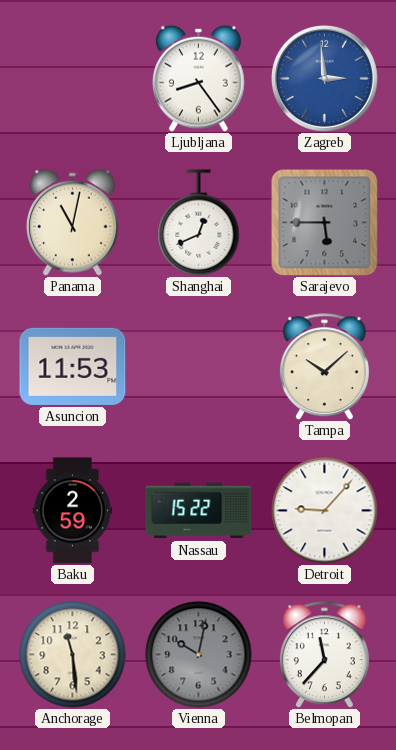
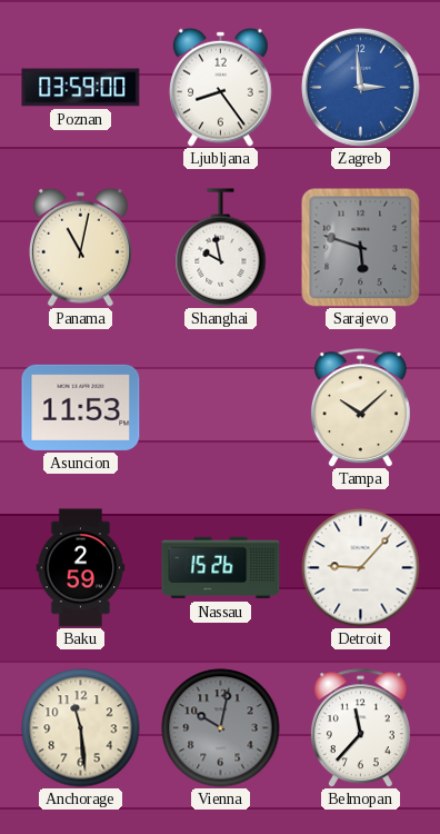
Poznan: none -> 03:59
Shanghai: 12:41 -> 9:58
Sarajevo: 5:45 -> 5:48
Nassau: 15:22 -> 15:26
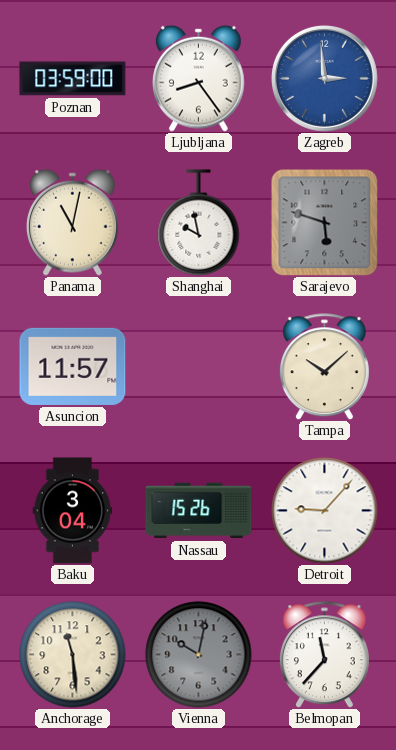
Asuncion: 11:53 -> 11:57
Baku: 2:59 -> 3:04
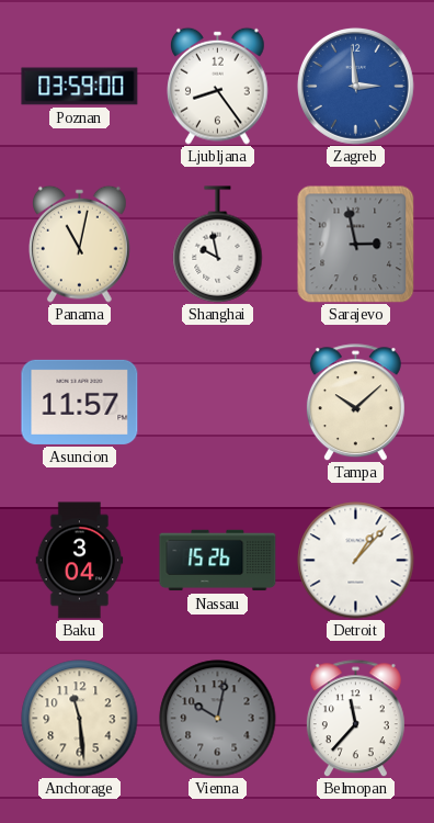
Sarajevo: 5:48 -> 2:58
Detroit: 9:07 -> 1:07
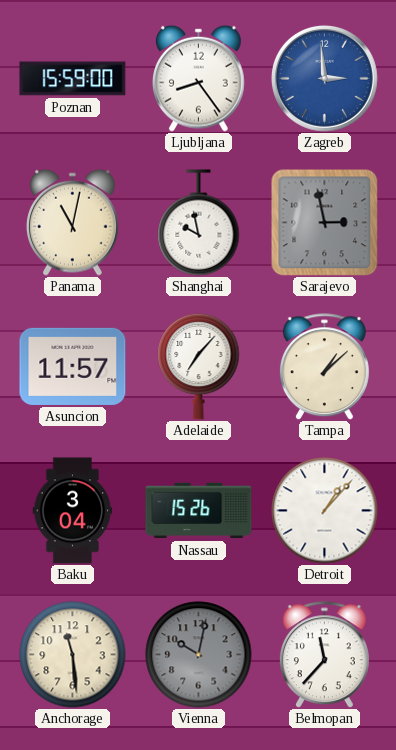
Poznan: 03:59 -> 15:59
Adelaide: none -> 7:07
Tampa: 10:08 -> 1:08
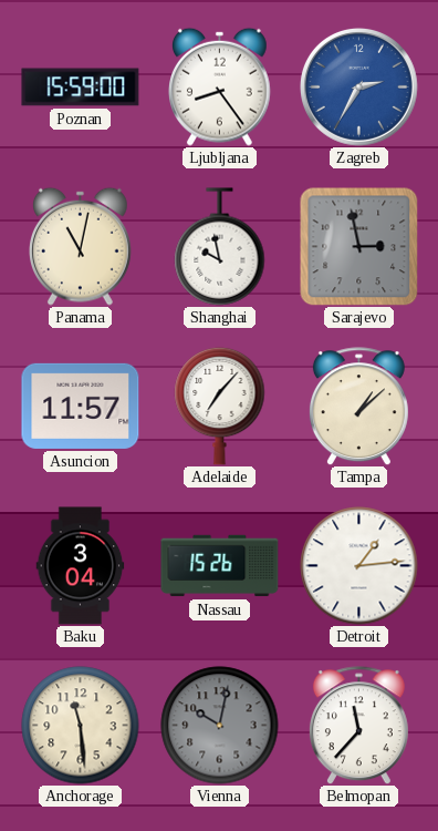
Zagreb: 2:59 -> 2:35
Detroit: 1:07 -> 1:14
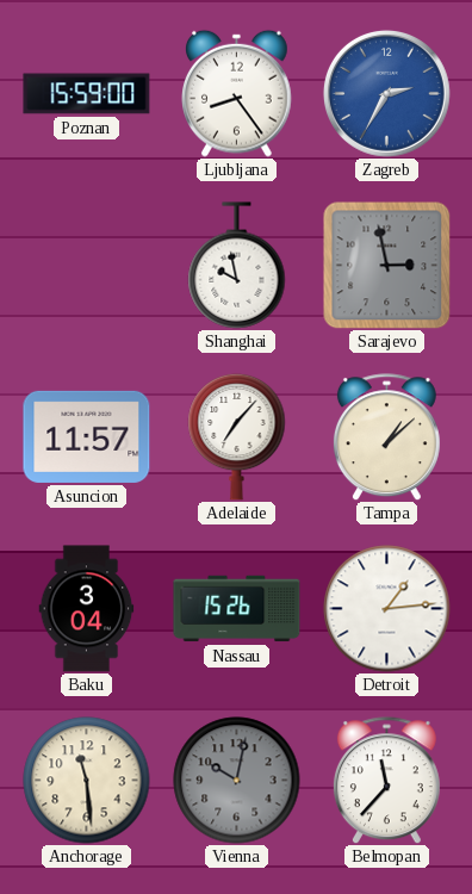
Panama: 11:02 -> none
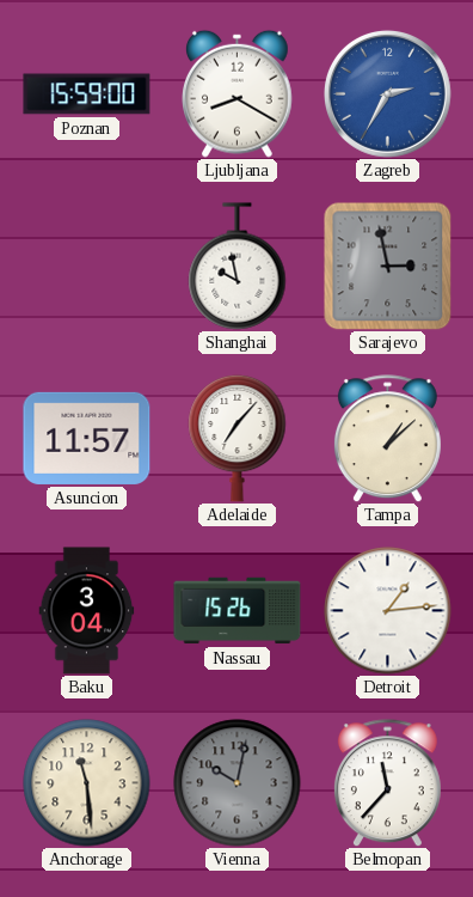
Ljubljana: 8:24 -> 8:20
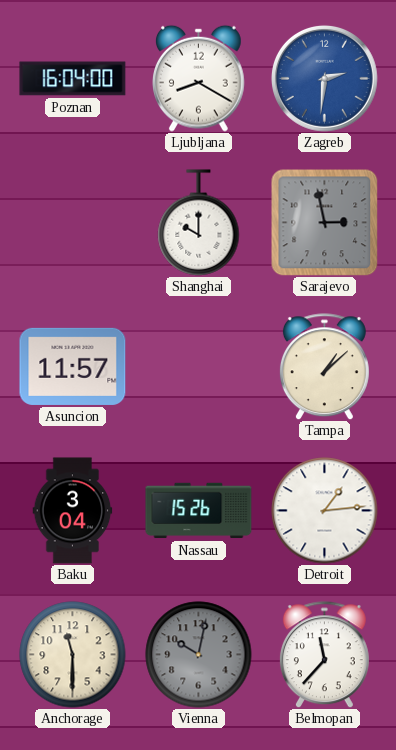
Poznan: 15:59 -> 16:04
Zagreb: 2:35 -> 2:31
Shanghai: 9:58 -> 10:00
Adelaide: 7:07 -> none
Anchorage: 11:29 -> 11:30
